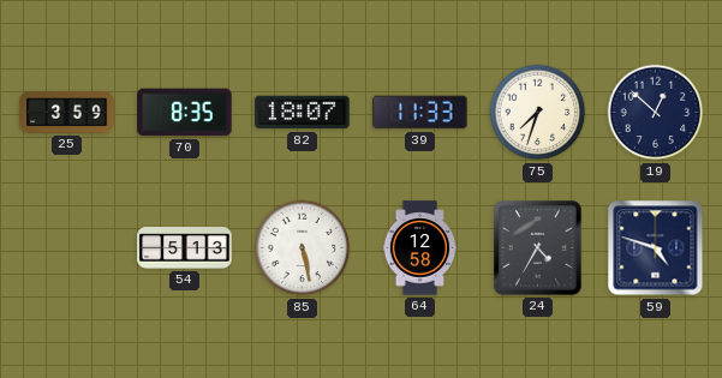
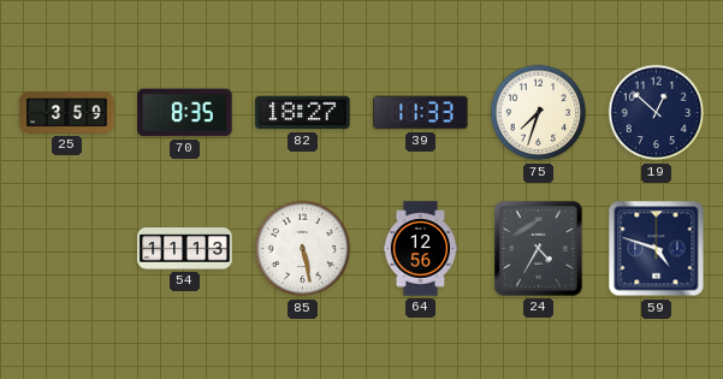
82: 18:07 -> 18:27
54: 5:13 -> 11:13
64: 12:58 -> 12:56
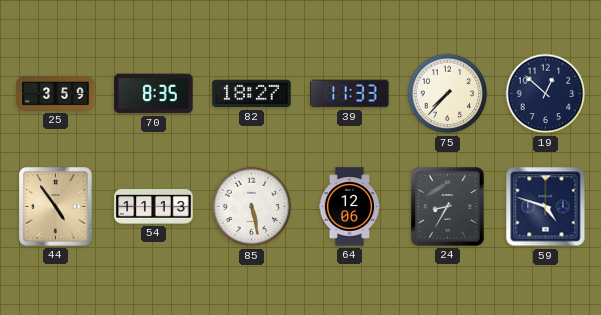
75: 7:33 -> 7:37
44: none -> 4:54
64: 12:56 -> 12:06
24: 4:35 -> 8:35
